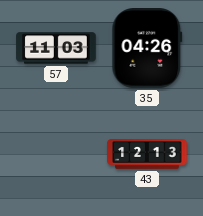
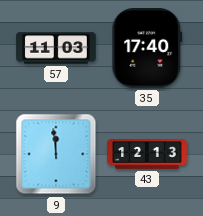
35: 04:26 -> 17:40
9: none -> 11:59
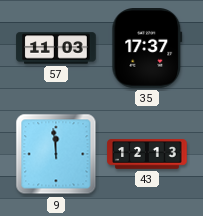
35: 17:40 -> 17:37
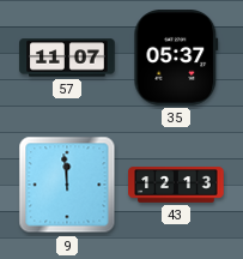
57: 11:03 -> 11:07
35: 17:37 -> 05:37
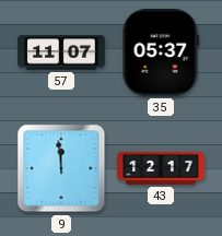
43: 12:13 -> 12:17
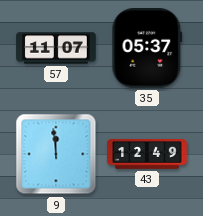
43: 12:17 -> 12:49
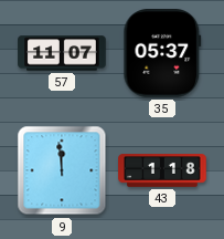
43: 12:49 -> 1:18
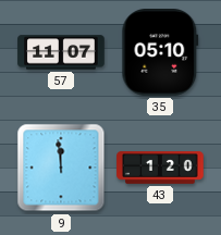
35: 05:37 -> 05:10
43: 1:18 -> 1:20
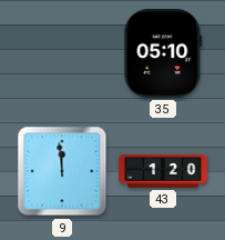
57: 11:07 -> none
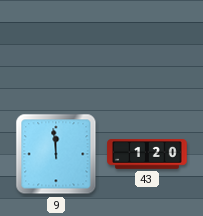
35: 05:10 -> none
